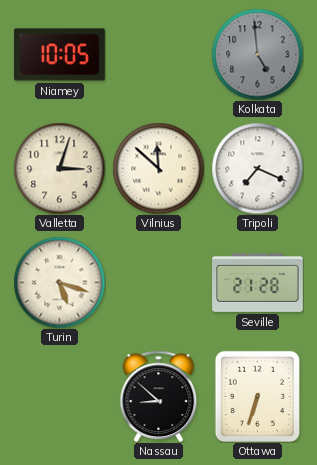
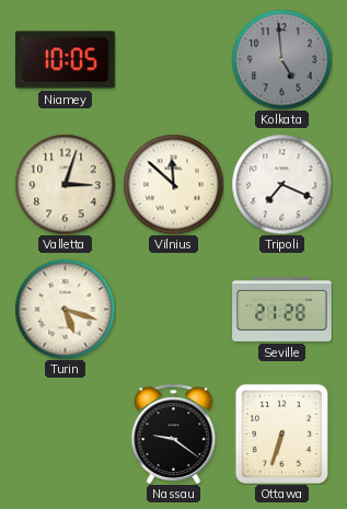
Nassau: 8:52 -> 9:21
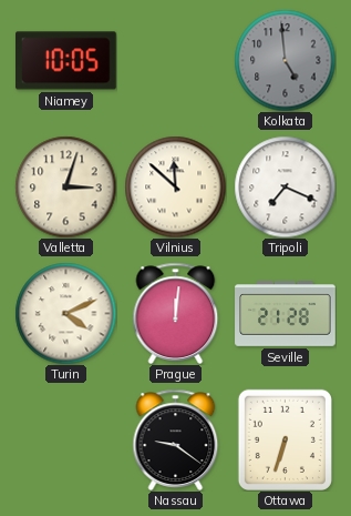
Turin: 5:18 -> 4:11
Prague: none -> 12:01
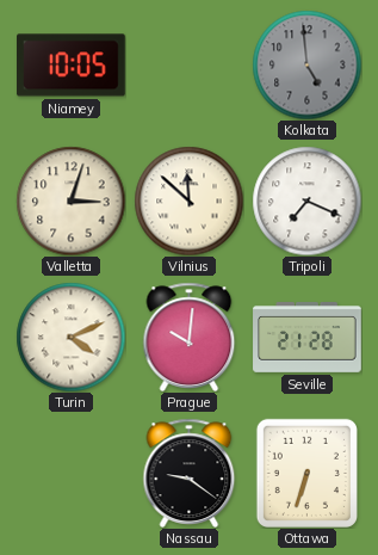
Prague: 12:01 -> 10:01
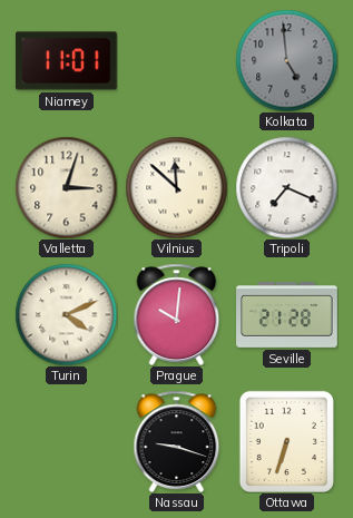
Niamey: 10:05 -> 11:01
Nassau: 9:21 -> 9:18
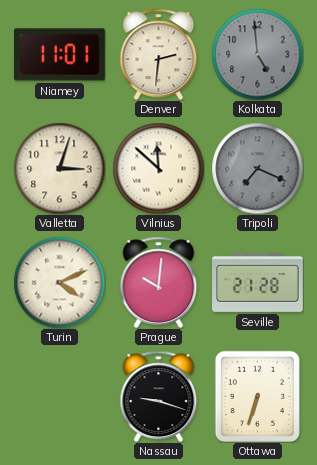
Denver: none -> 2:31
Tripoli dial: white -> grey
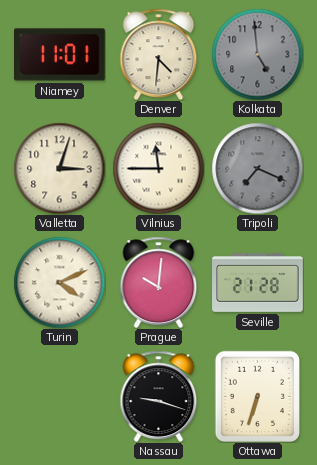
Denver: 2:31 -> 4:31
Vilnius: 11:52 -> 11:45
